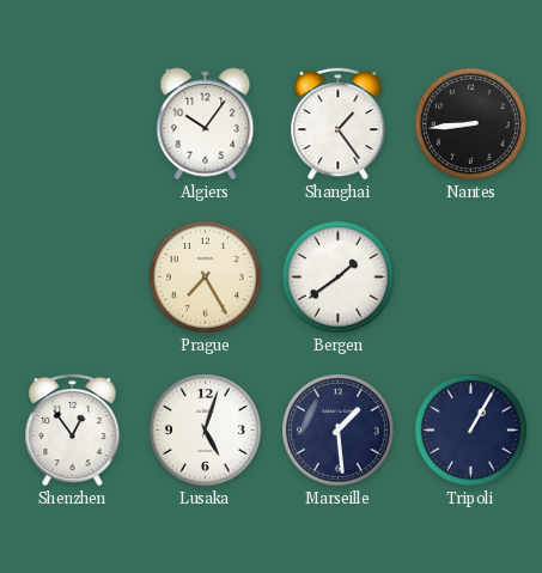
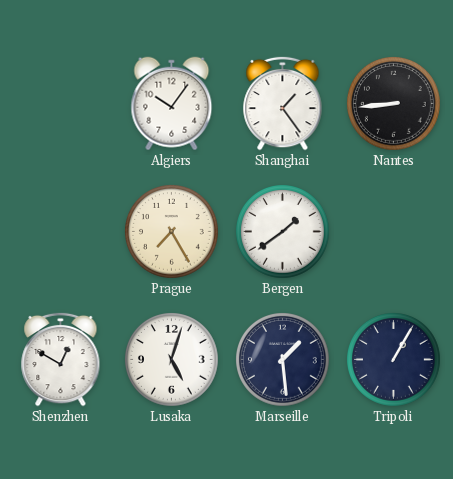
Shenzhen: 12:54 -> 12:50
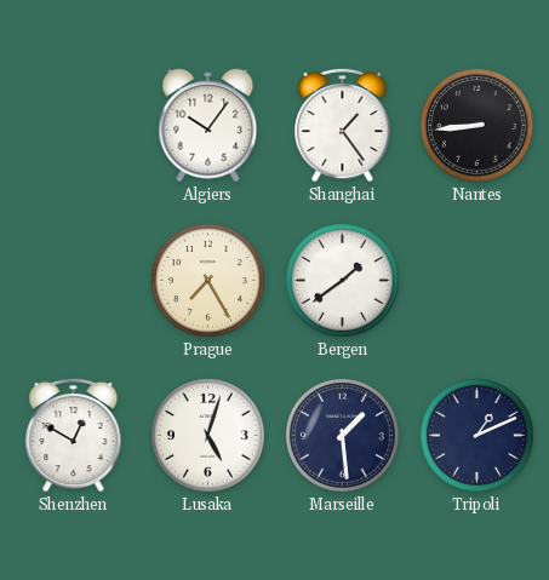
Tripoli: 1:05 -> 1:11
